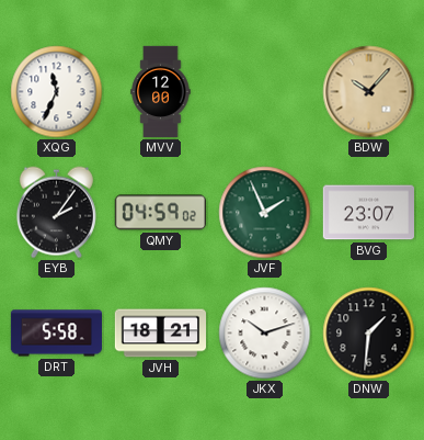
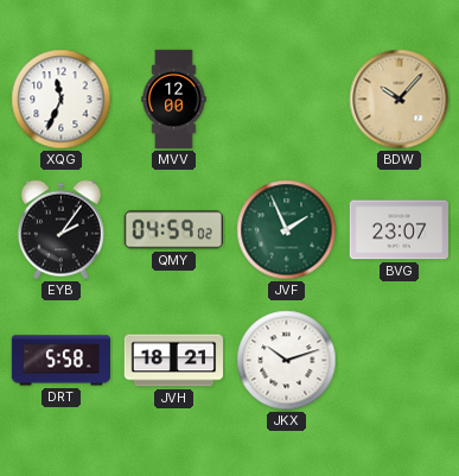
DNW: 1:31 -> none
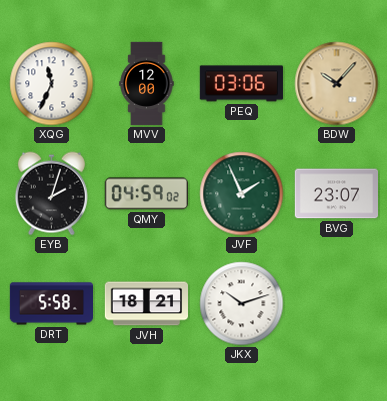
PEQ: none -> 03:06
EYB: 2:06 -> 2:03
